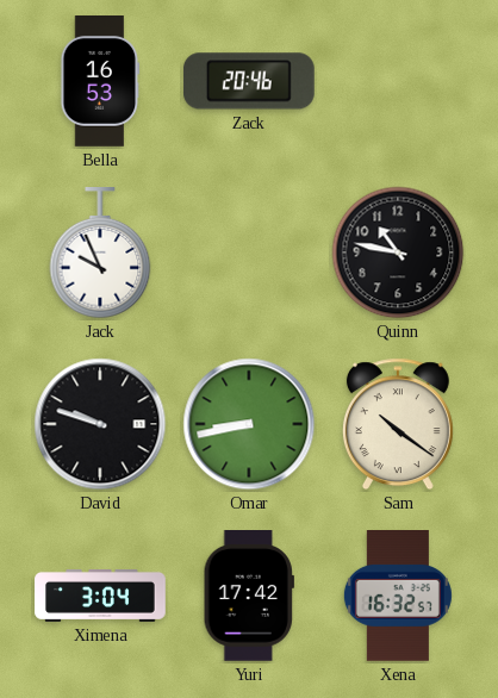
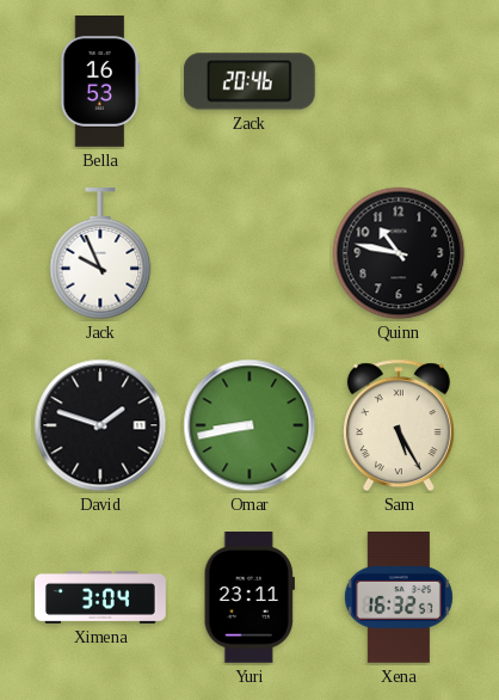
David: 9:48 -> 1:48
Sam: 10:21 -> 5:25
Yuri: 17:42 -> 23:11
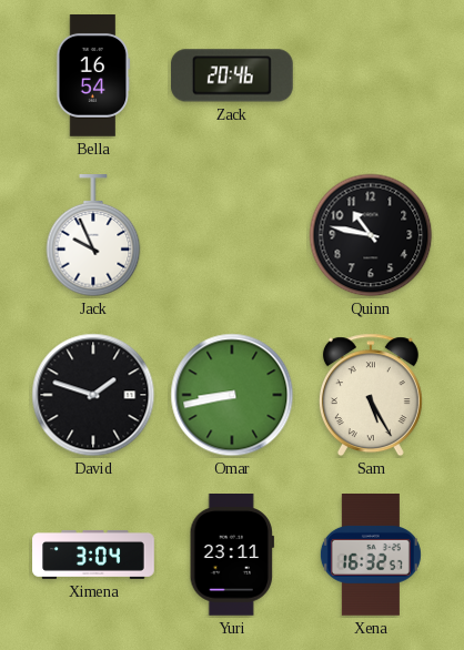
Bella: 16:53 -> 16:54
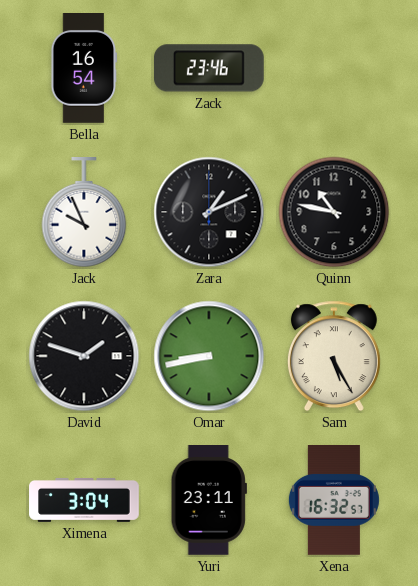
Zack: 20:46 -> 23:46
Zara: none -> 1:11
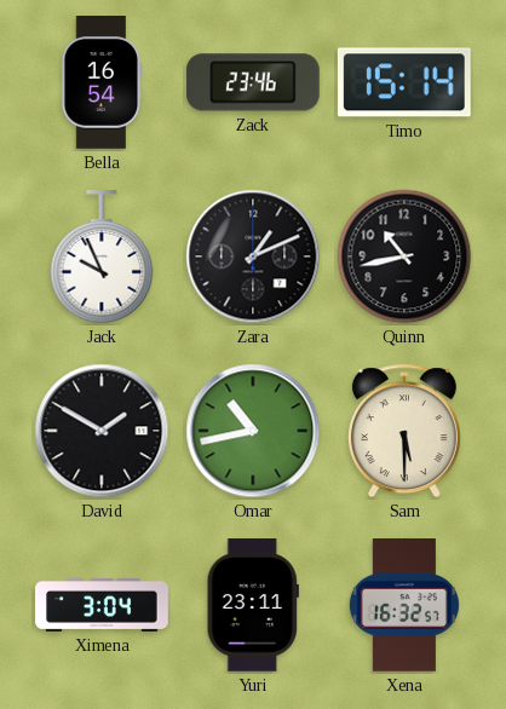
Timo: none -> 15:14
Quinn: 10:47 -> 10:43
David: 1:48 -> 1:50
Omar: 8:43 -> 10:43
Sam: 5:25 -> 5:30
